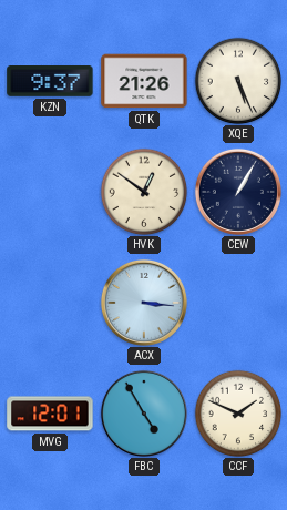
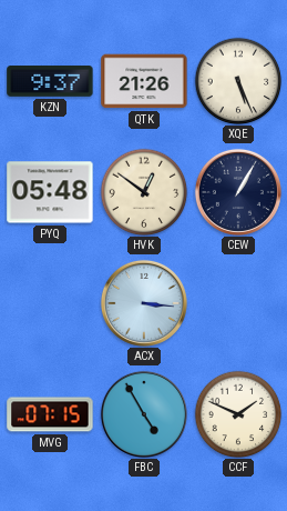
PYQ: none -> 05:48
MVG: 12:01 -> 07:15
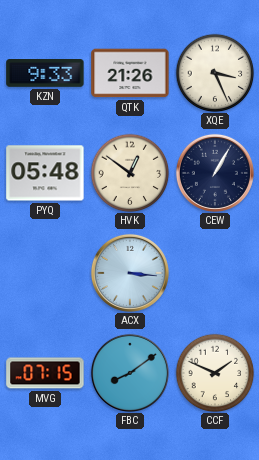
KZN: 9:37 -> 9:33
XQE: 5:26 -> 3:26
FBC: 4:55 -> 8:09
